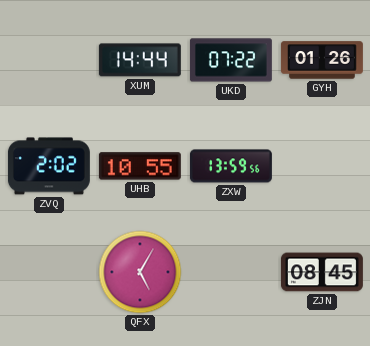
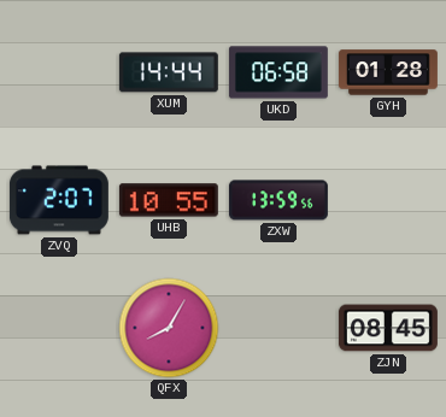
UKD: 07:22 -> 06:58
GYH: 01:26 -> 01:28
ZVQ: 2:02 -> 2:07
QFX: 5:05 -> 8:05
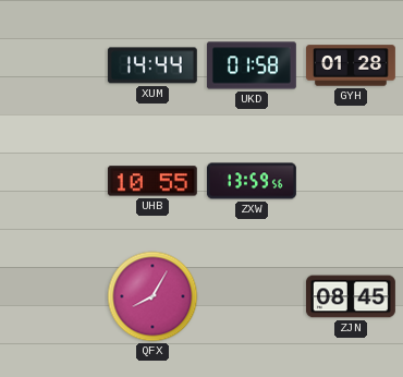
UKD: 06:58 -> 01:58
ZVQ: 2:07 -> none
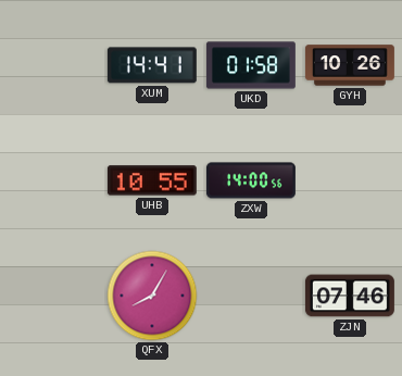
XUM: 14:44 -> 14:41
GYH: 01:28 -> 10:26
ZXW: 13:59 -> 14:00
ZJN: 08:45 -> 07:46
